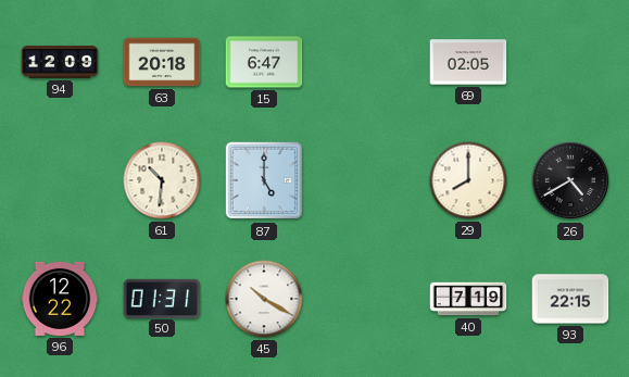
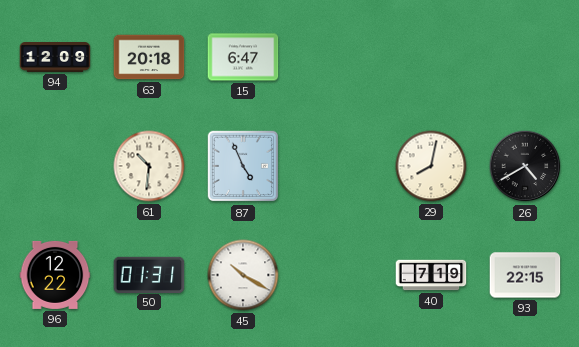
69: 02:05 -> none
87: 5:00 -> 4:56
29: 8:00 -> 8:02
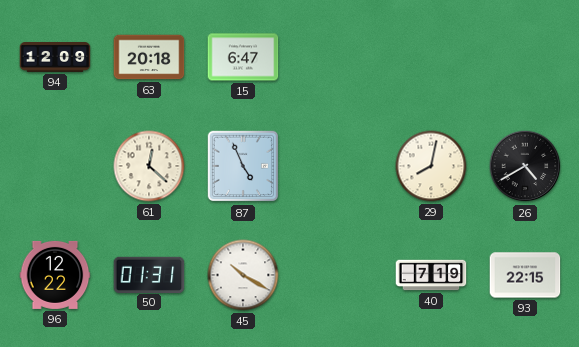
61: 10:31 -> 12:22
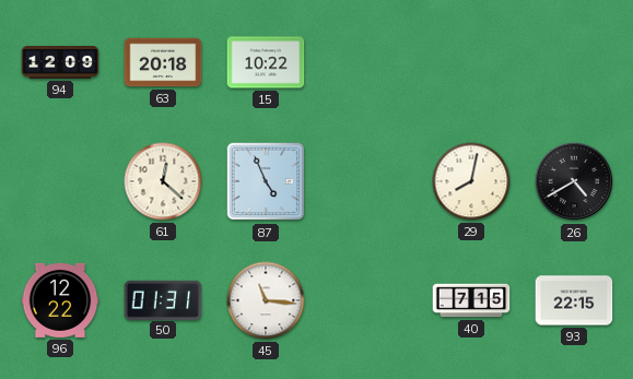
15: 6:47 -> 10:22
45: 10:20 -> 11:16
40: 7:19 -> 7:15
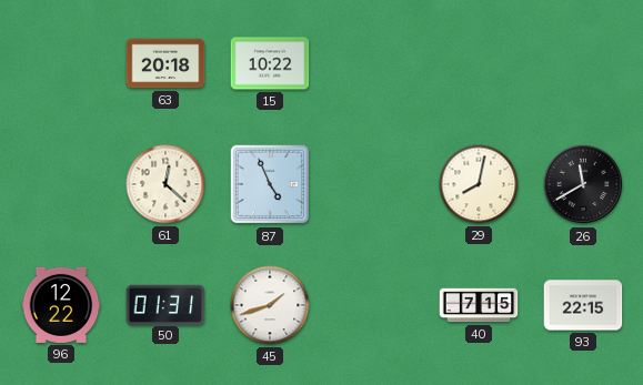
94: 12:09 -> none
26: 4:40 -> 11:40
45: 11:16 -> 1:42
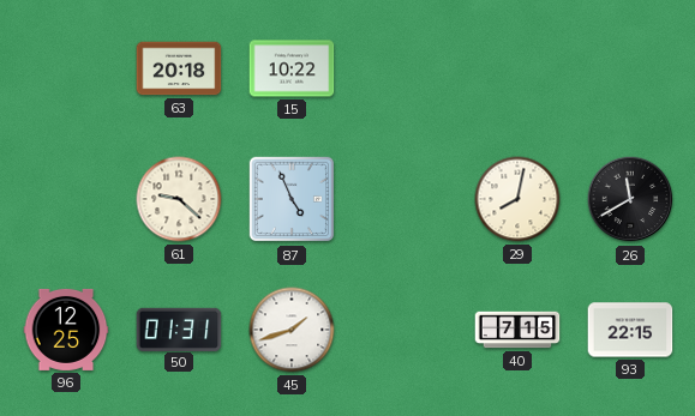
61: 12:22 -> 9:22
96: 12:22 -> 12:25
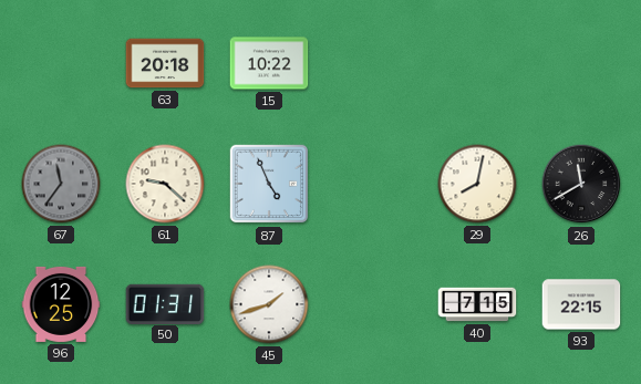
67: none -> 11:36
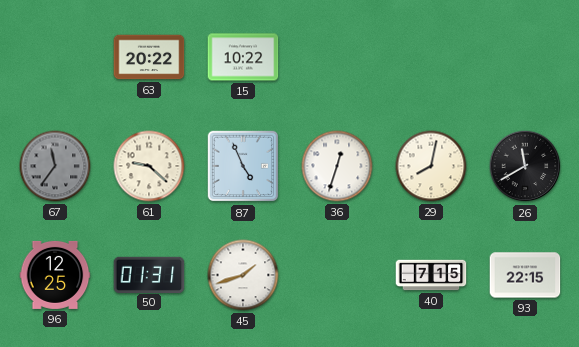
63: 20:18 -> 20:22
36: none -> 12:33
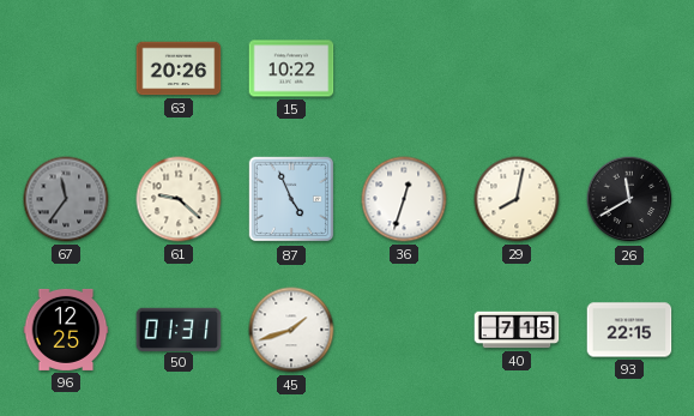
63: 20:22 -> 20:26
